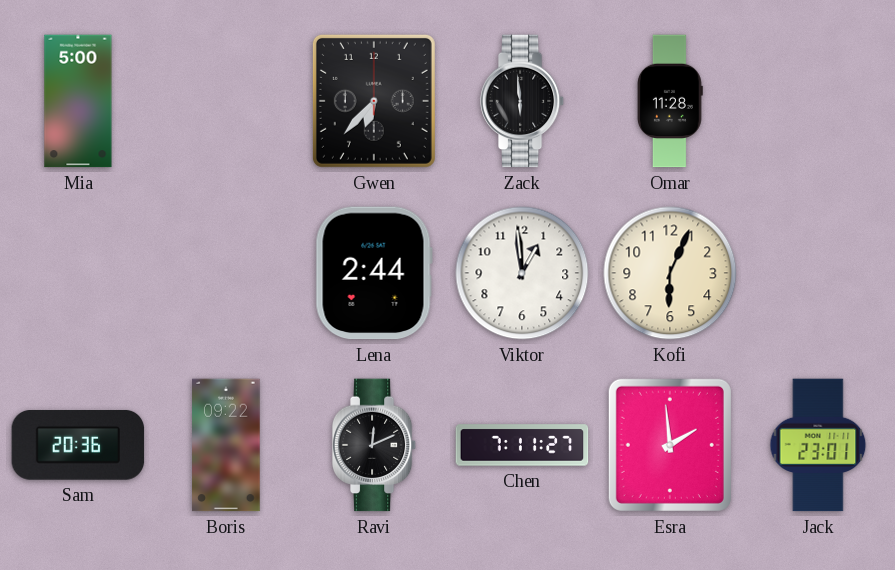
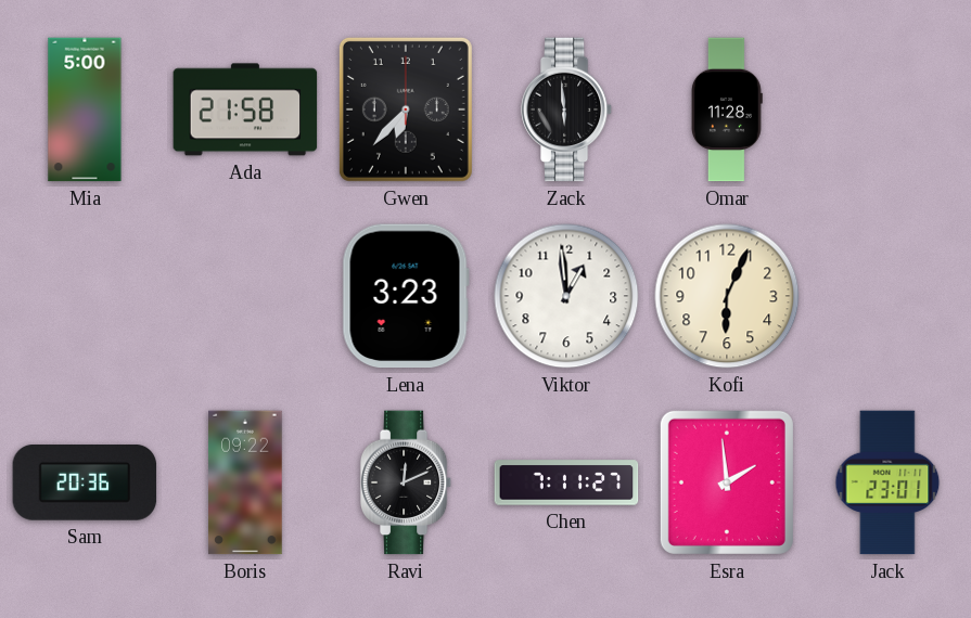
Ada: none -> 21:58
Lena: 2:44 -> 3:23
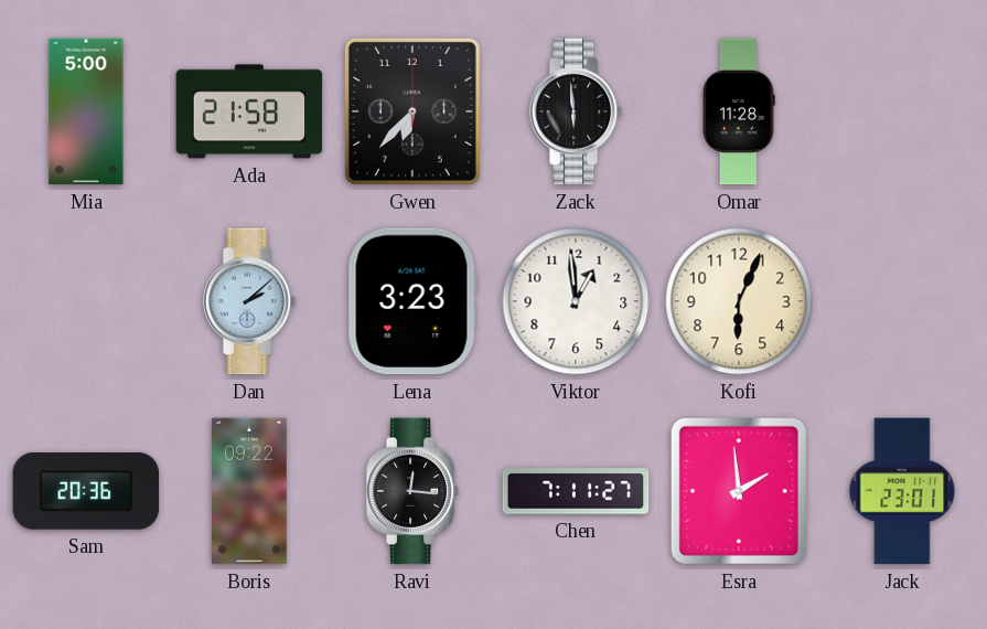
Dan: none -> 2:08
Ravi: 12:11 -> 12:16
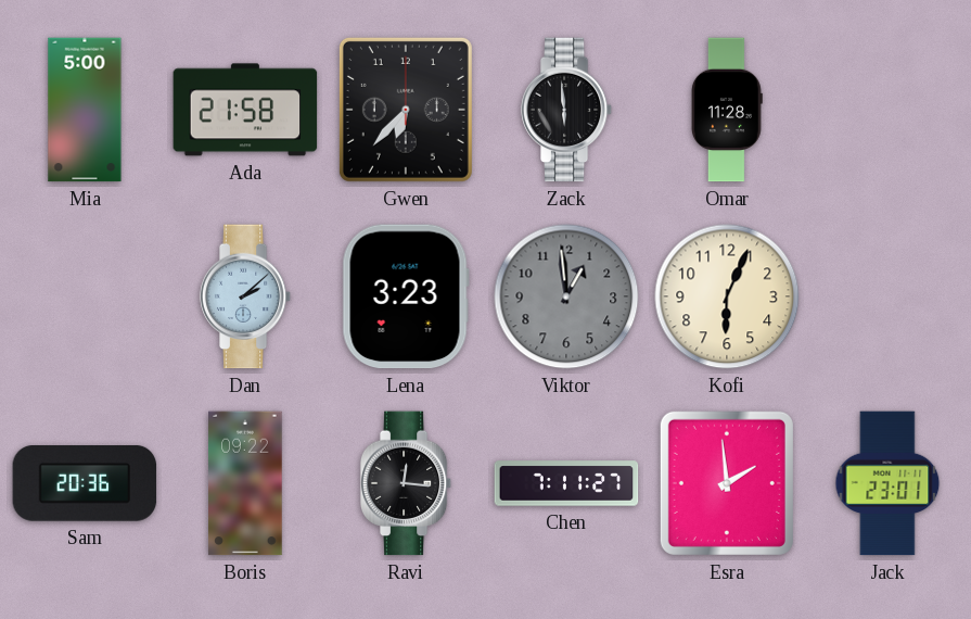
Viktor dial: white -> grey
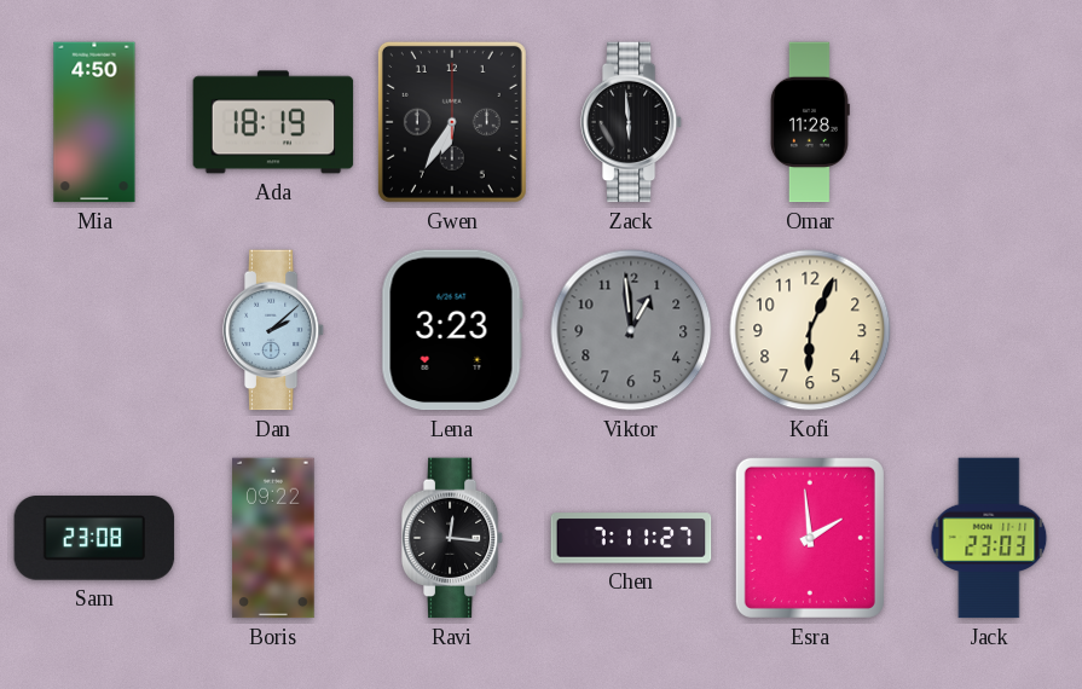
Mia: 5:00 -> 4:50
Ada: 21:58 -> 18:19
Gwen: 6:37 -> 6:35
Sam: 20:36 -> 23:08
Jack: 23:01 -> 23:03
